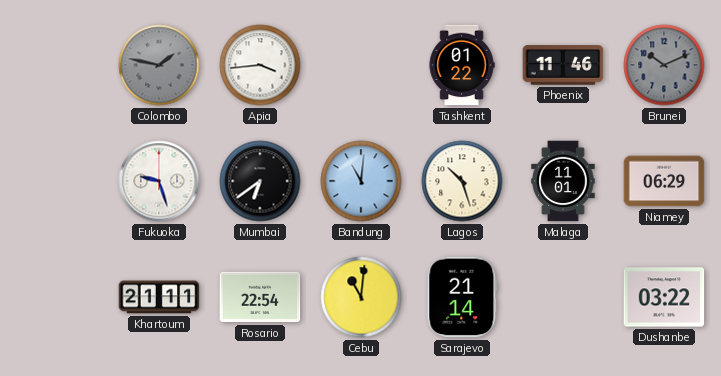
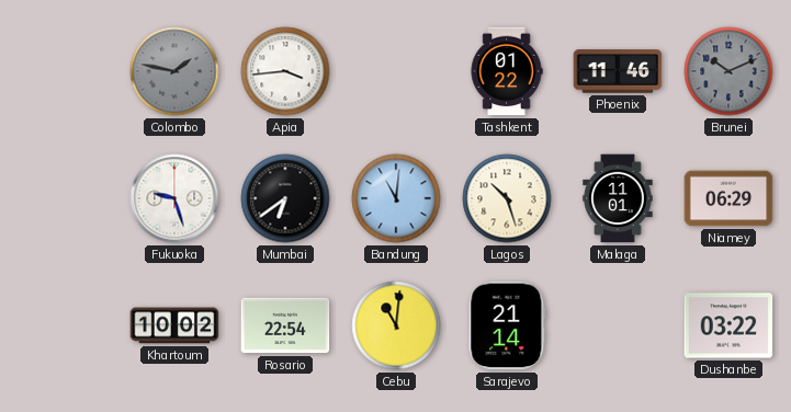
Khartoum: 21:11 -> 10:02
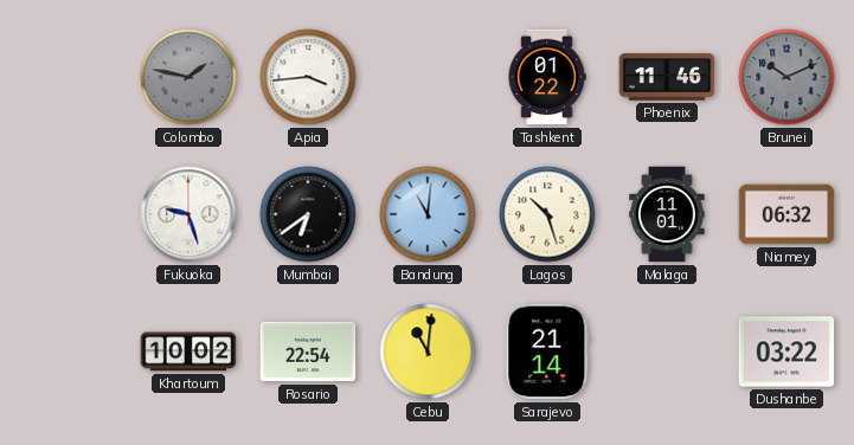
Niamey: 06:29 -> 06:32
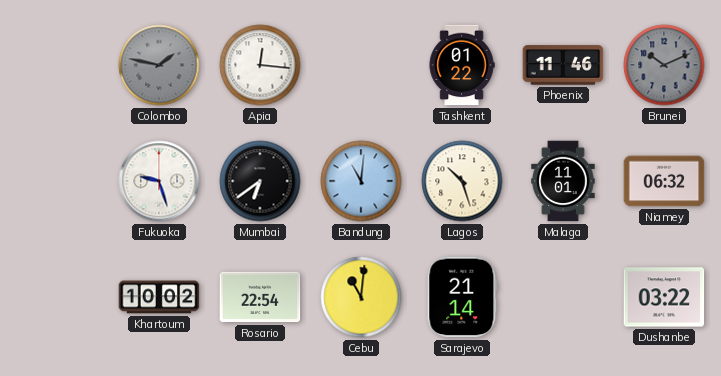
Apia: 3:44 -> 12:16
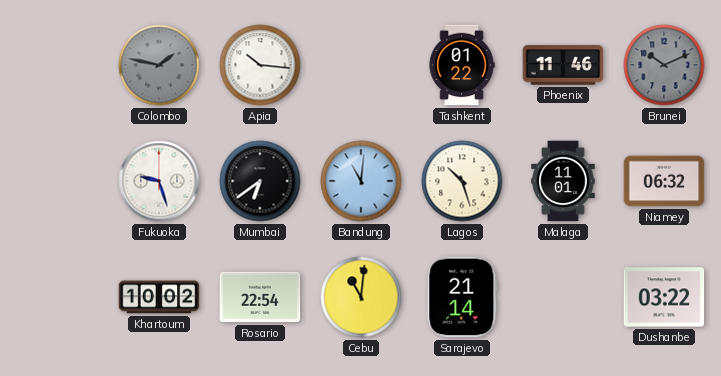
Apia: 12:16 -> 10:16
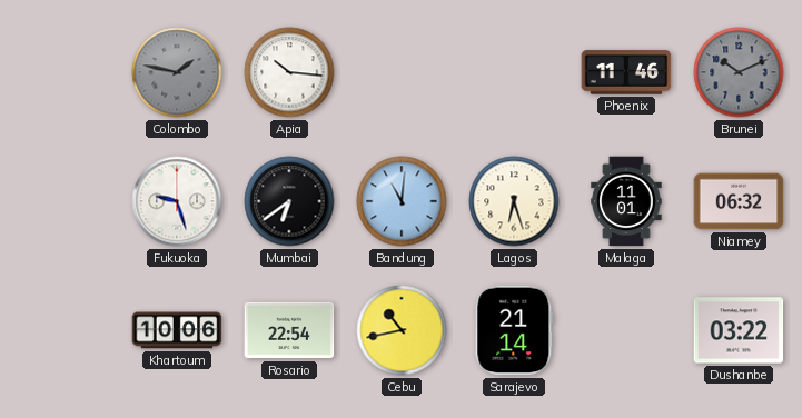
Tashkent: 01:22 -> none
Lagos: 10:27 -> 6:27
Khartoum: 10:02 -> 10:06
Cebu: 11:01 -> 10:43
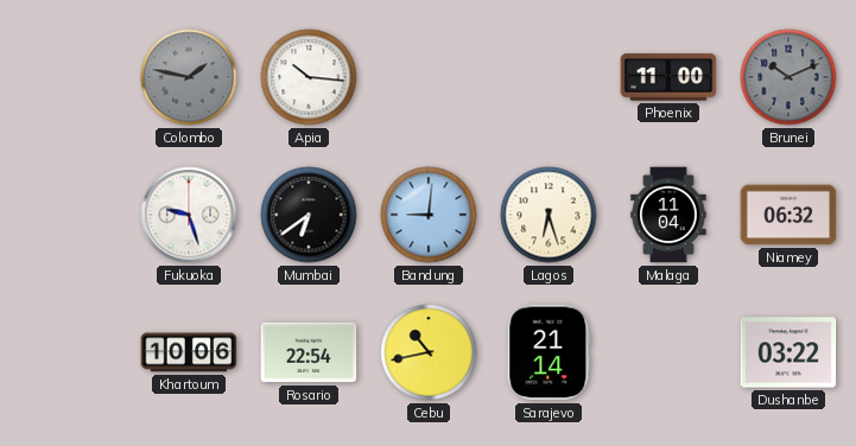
Phoenix: 11:46 -> 11:00
Bandung: 11:01 -> 9:01
Malaga: 11:01 -> 11:04
